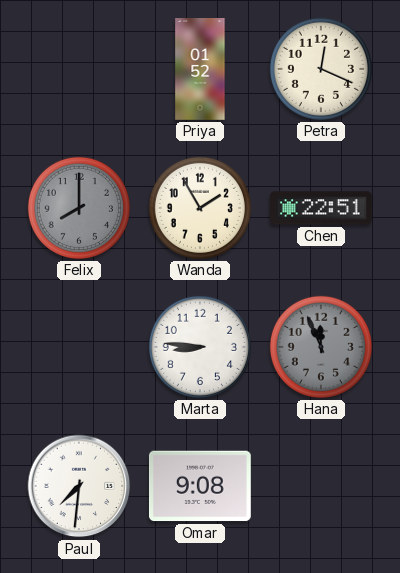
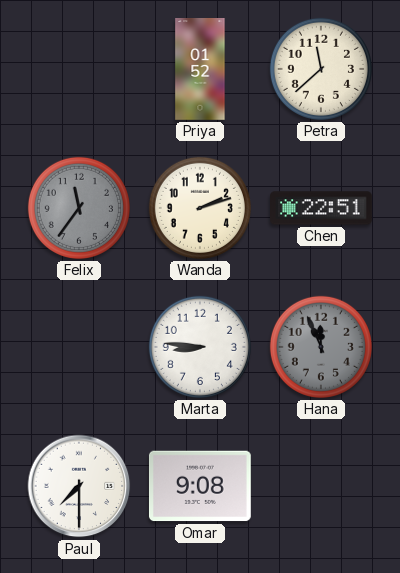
Petra: 12:19 -> 11:38
Felix: 8:00 -> 11:36
Wanda: 1:55 -> 2:12
Paul: 7:31 -> 7:30
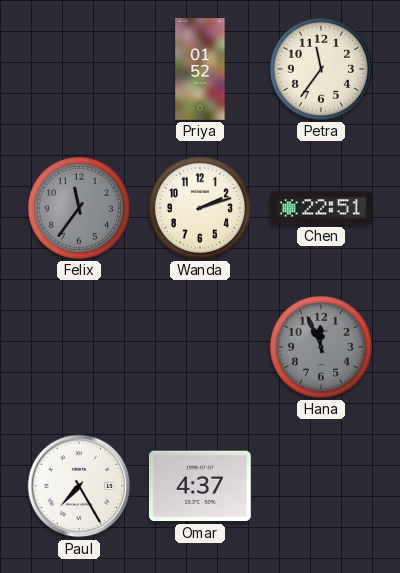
Petra: 11:38 -> 11:36
Marta: 8:46 -> none
Paul: 7:30 -> 7:25
Omar: 9:08 -> 4:37
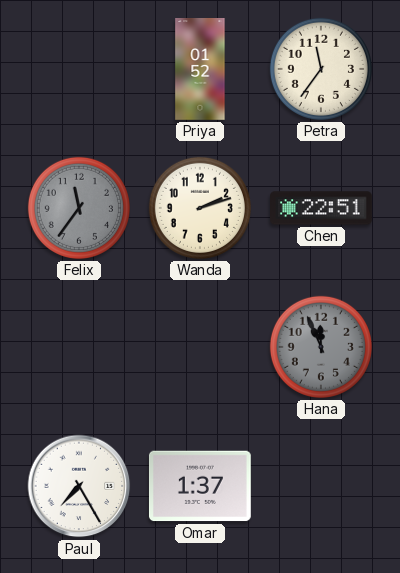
Omar: 4:37 -> 1:37
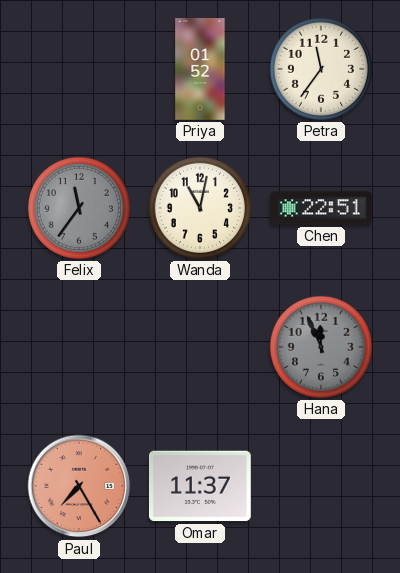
Wanda: 2:12 -> 11:02
Paul dial: white -> salmon
Omar: 1:37 -> 11:37
